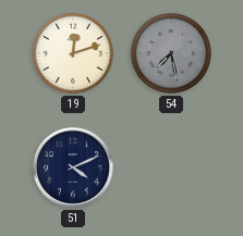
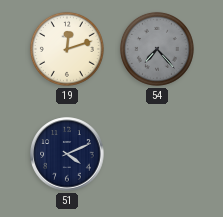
54: 7:28 -> 7:23
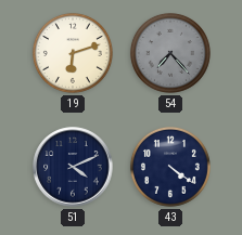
19: 12:12 -> 6:12
43: none -> 4:21
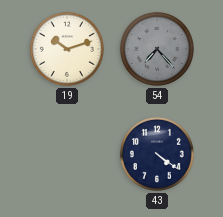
19: 6:12 -> 10:12
51: 4:11 -> none
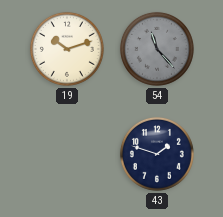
54: 7:23 -> 11:23
43: 4:21 -> 1:48
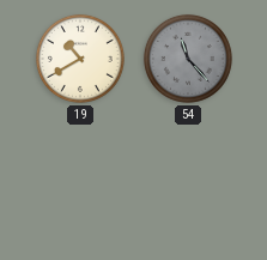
19: 10:12 -> 10:40
43: 1:48 -> none
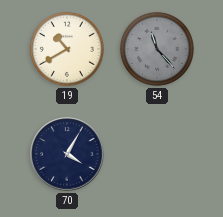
70: none -> 4:05
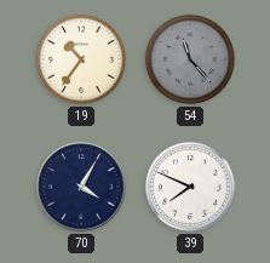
19: 10:40 -> 10:36
39: none -> 7:49
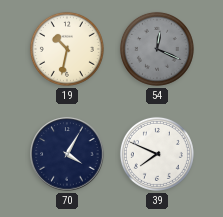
19: 10:36 -> 10:32
54: 11:23 -> 12:19
